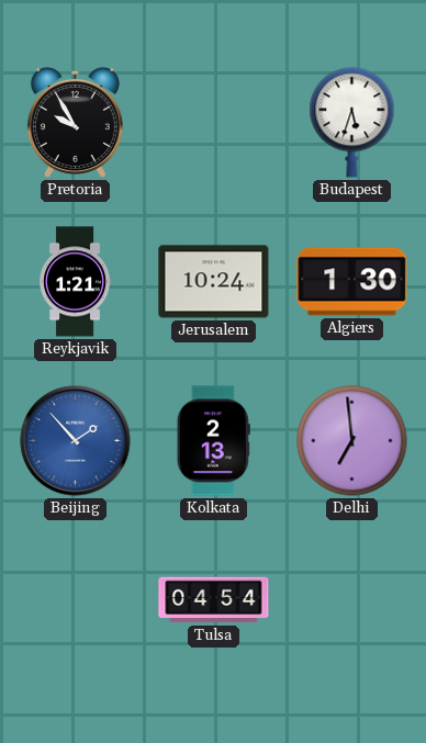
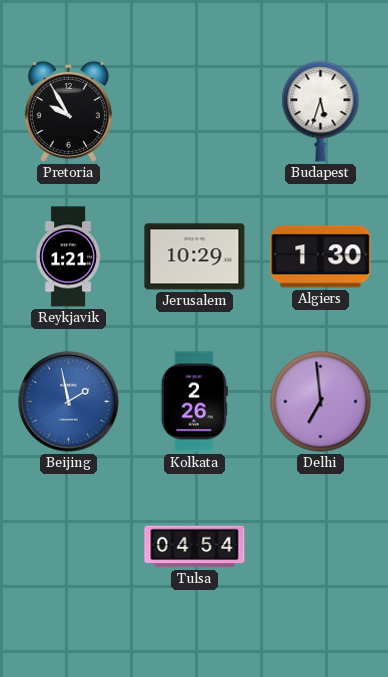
Jerusalem: 10:24 -> 10:29
Beijing: 1:53 -> 1:58
Kolkata: 2:13 -> 2:26
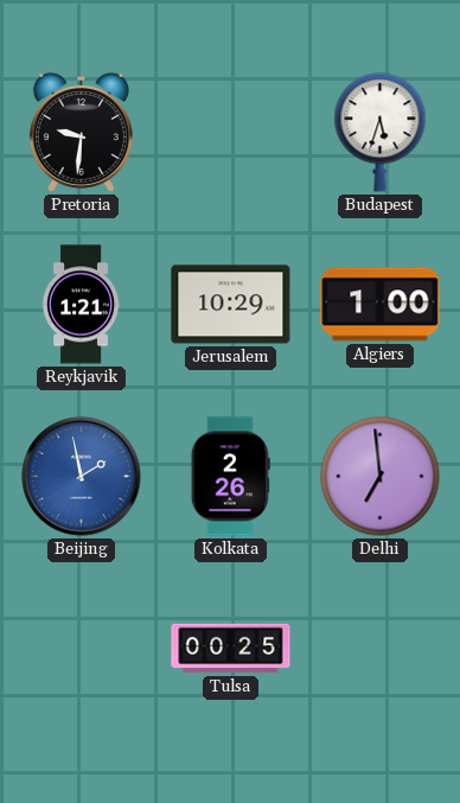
Pretoria: 9:55 -> 9:31
Algiers: 1:30 -> 1:00
Tulsa: 04:54 -> 00:25
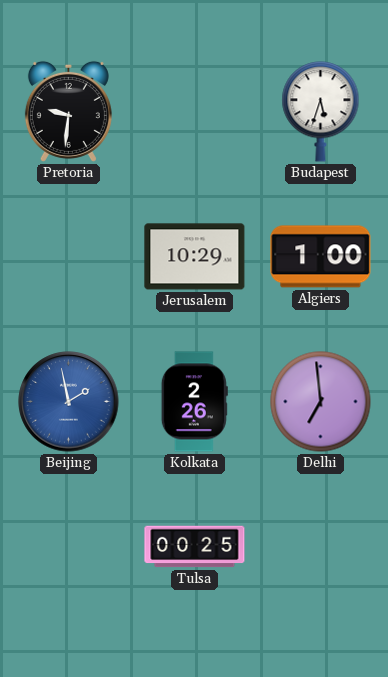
Reykjavik: 1:21 -> none
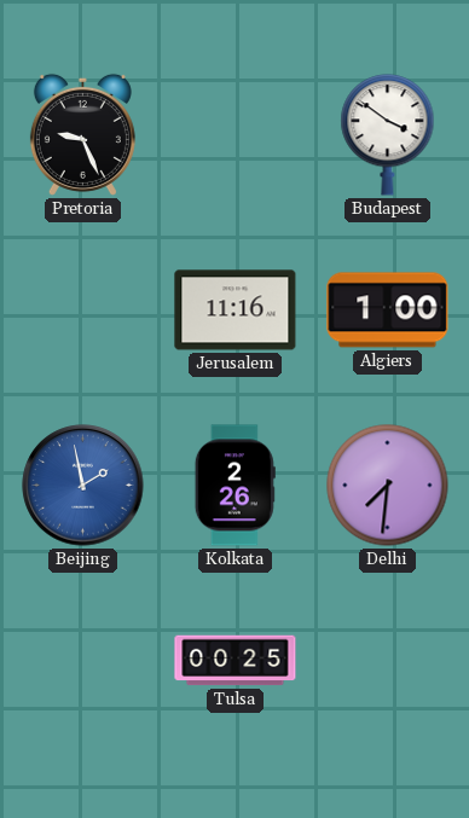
Pretoria: 9:31 -> 9:26
Budapest: 5:33 -> 3:51
Jerusalem: 10:29 -> 11:16
Delhi: 6:59 -> 7:31
